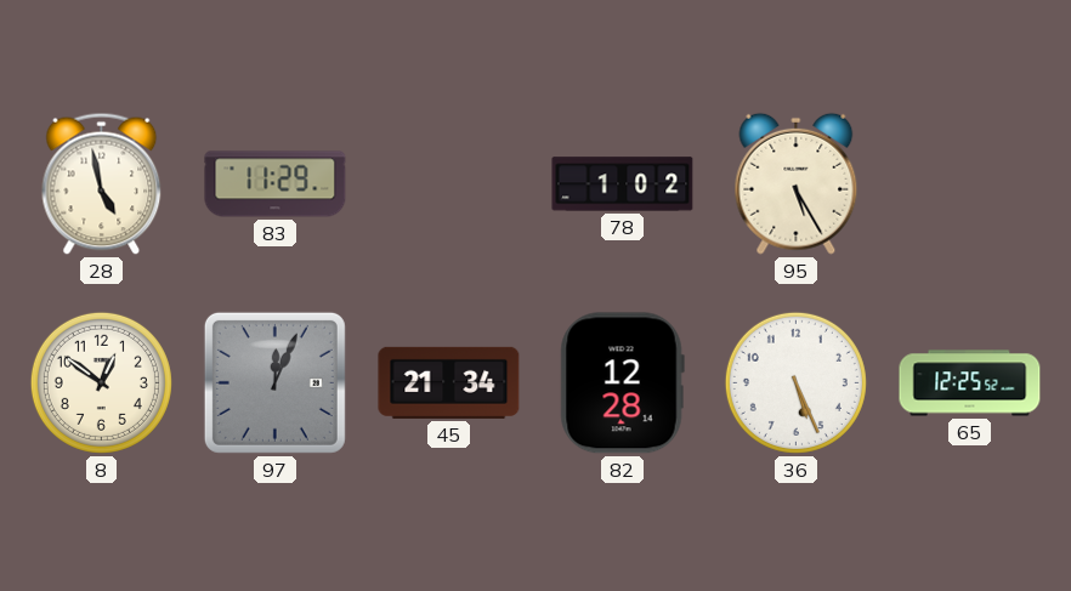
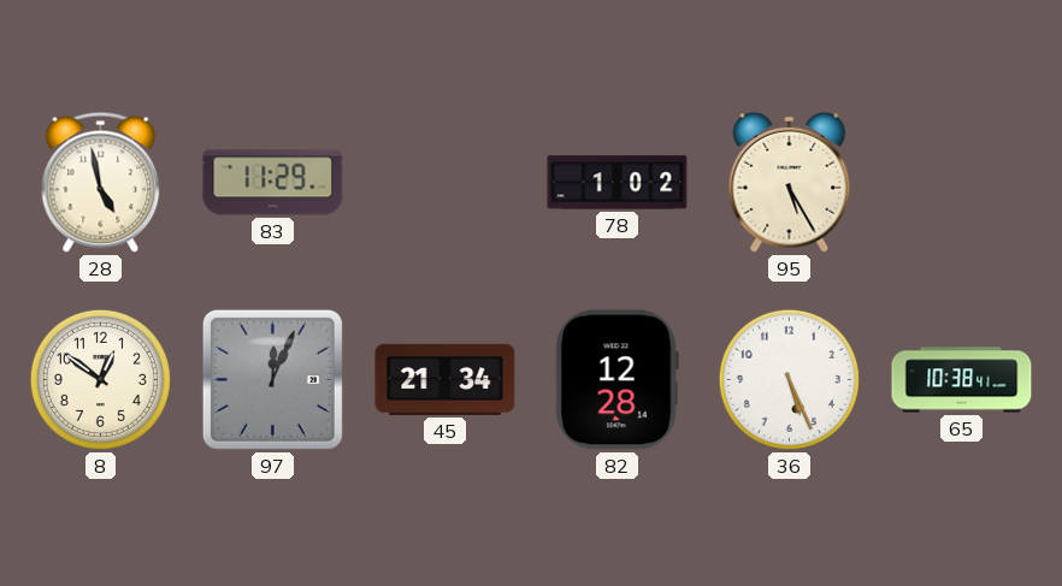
65: 12:25 -> 10:38
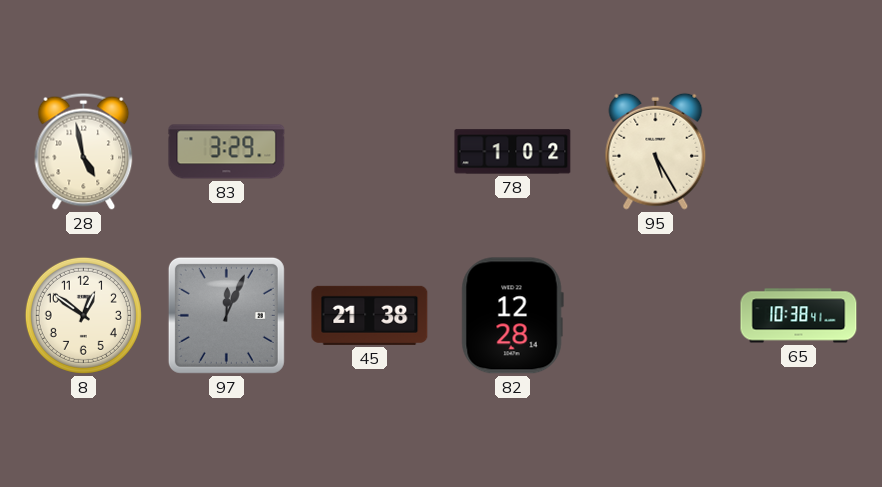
83: 11:29 -> 3:29
45: 21:34 -> 21:38
36: 5:26 -> none
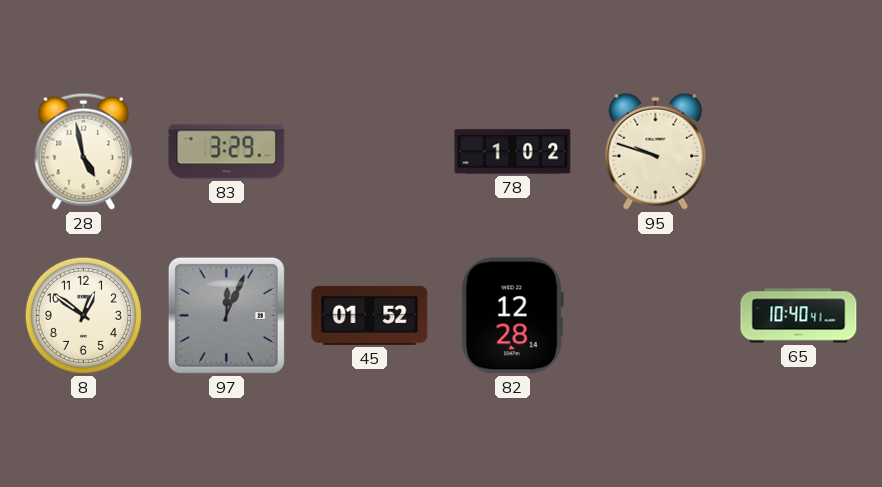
95: 5:25 -> 9:48
45: 21:38 -> 01:52
65: 10:38 -> 10:40
